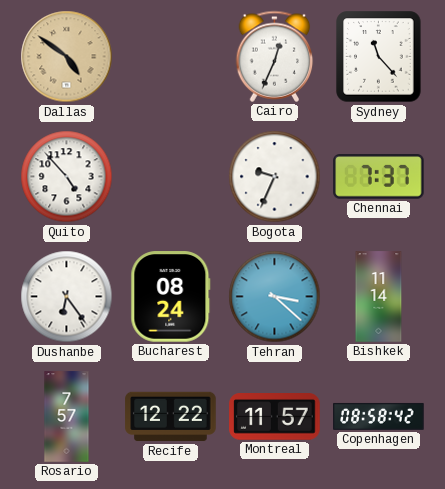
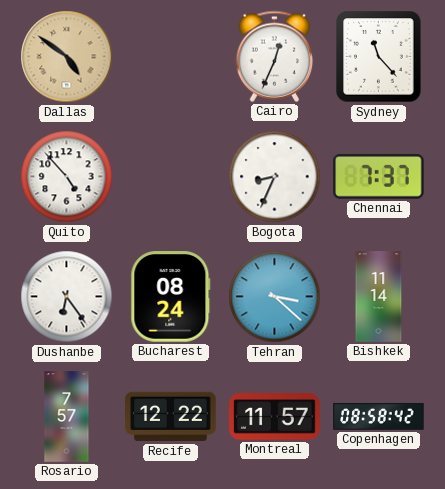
Bogota: 9:34 -> 8:34
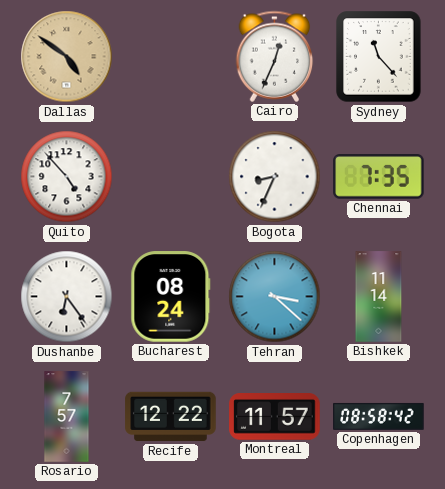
Chennai: 7:37 -> 7:35
